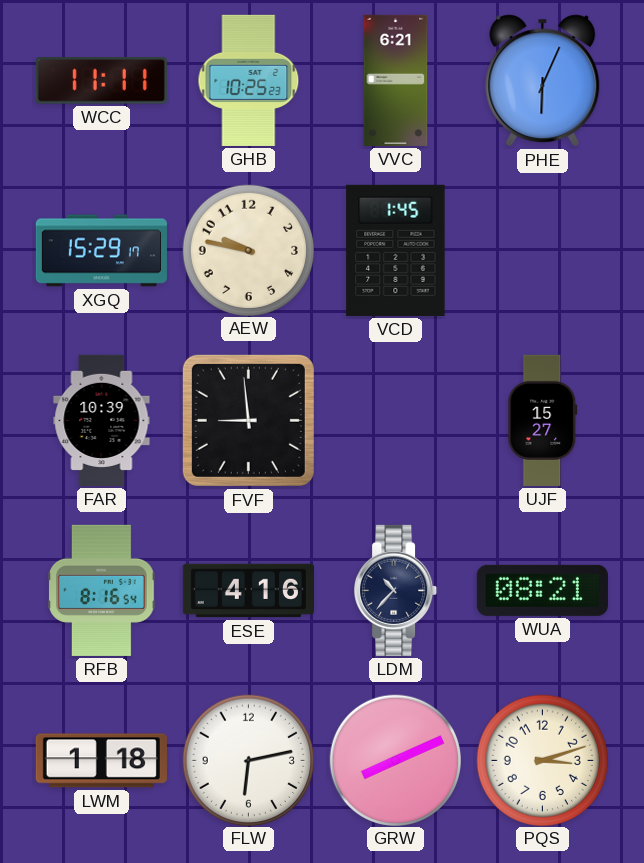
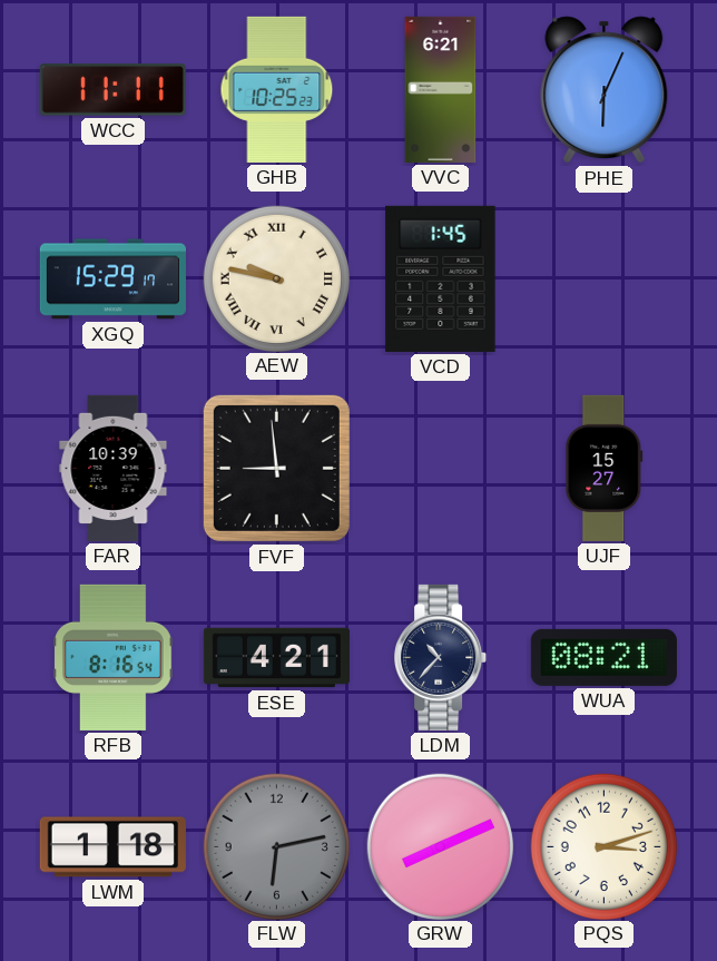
AEW numerals: Arabic -> Roman
ESE: 4:16 -> 4:21
FLW dial: white -> grey
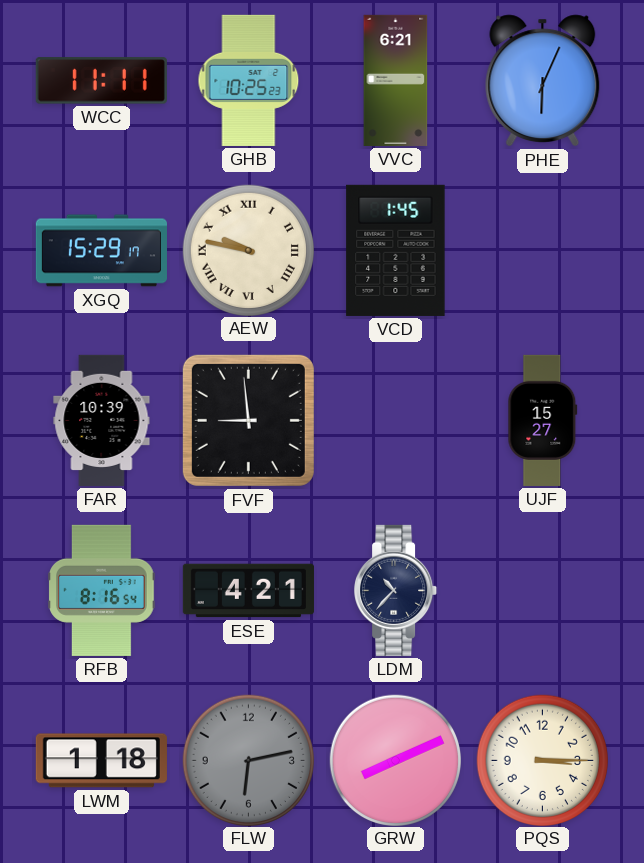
WUA: 08:21 -> none
PQS: 3:12 -> 3:15
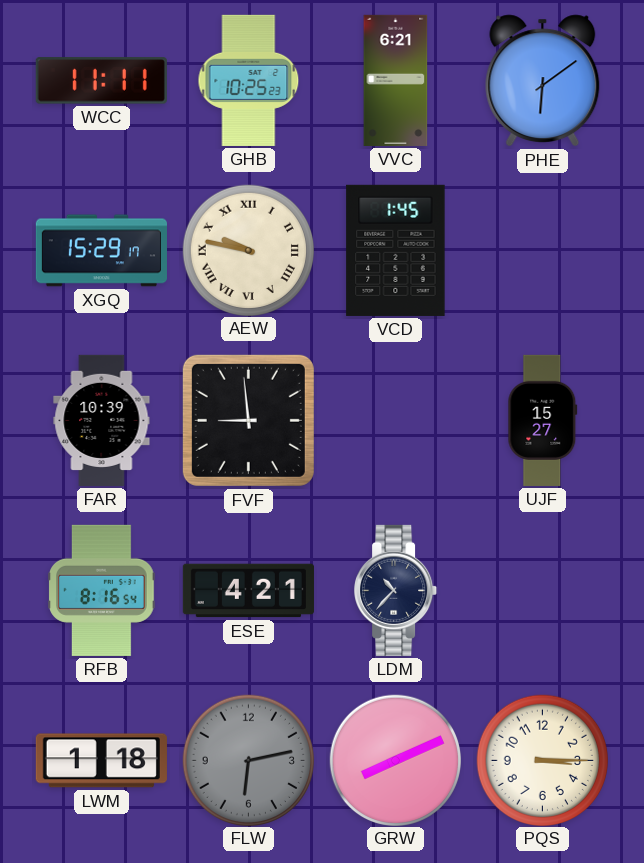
PHE: 6:04 -> 6:09
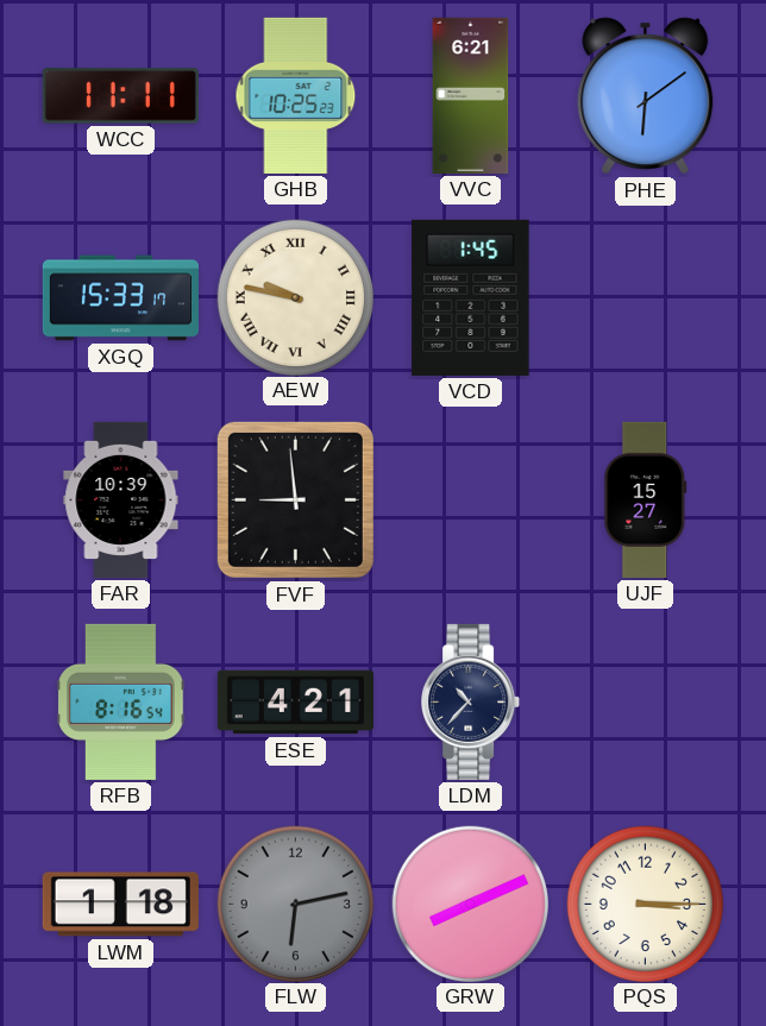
XGQ: 15:29 -> 15:33
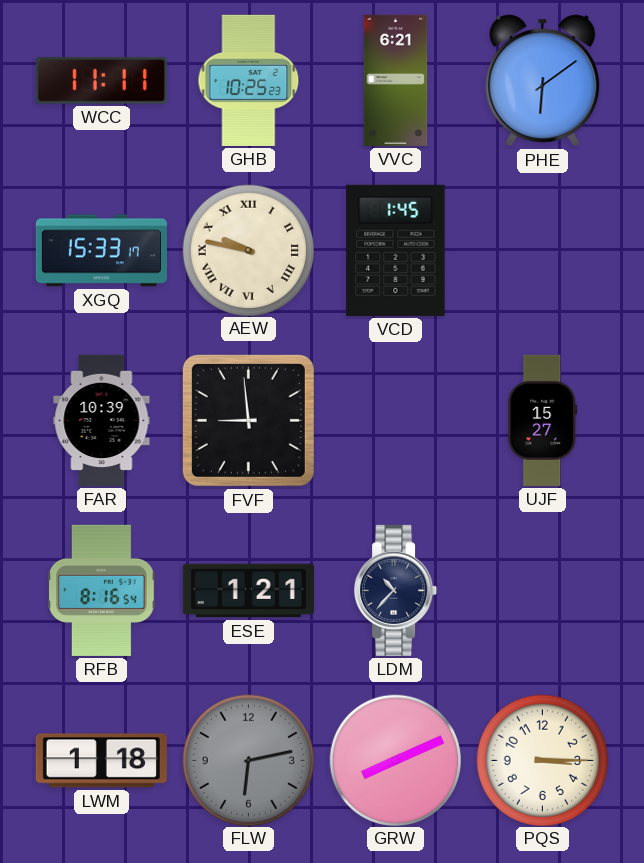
ESE: 4:21 -> 1:21
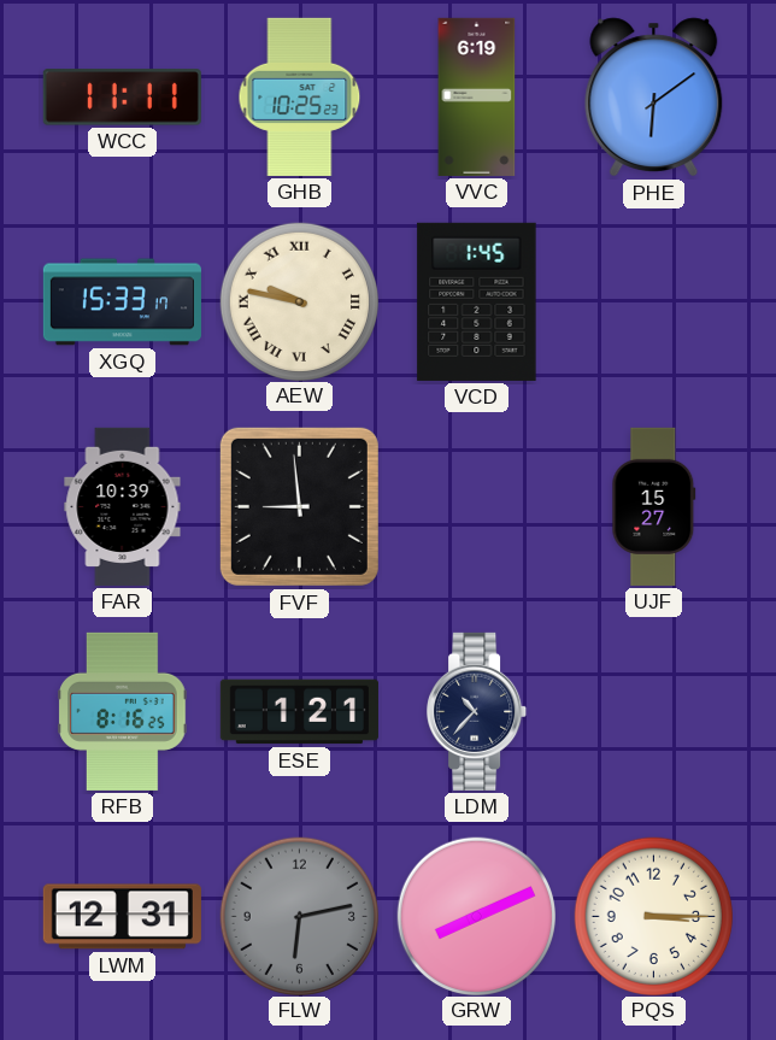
VVC: 6:21 -> 6:19
RFB: 8:16:54 -> 8:16:25
LWM: 1:18 -> 12:31
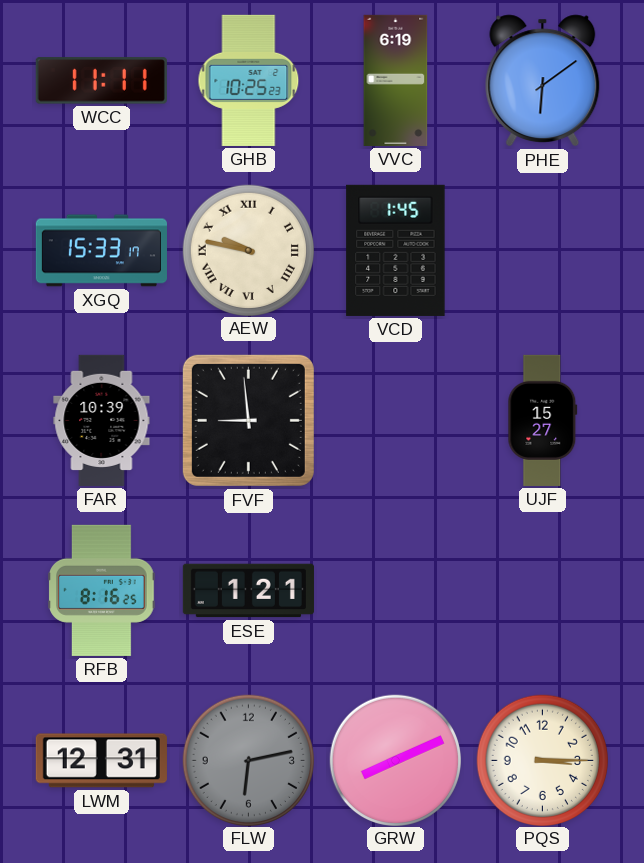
LDM: 10:37 -> none
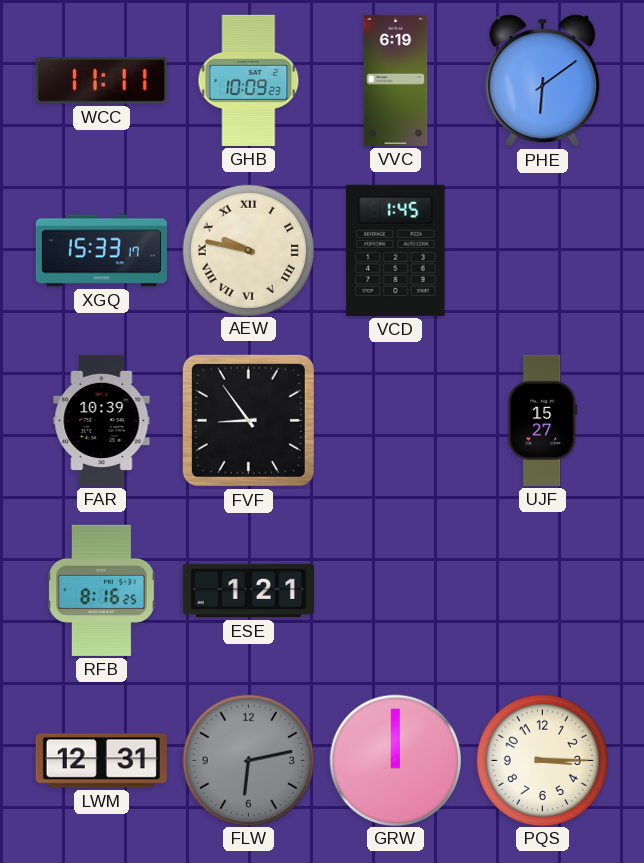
GHB: 10:25 -> 10:09
FVF: 8:59 -> 8:54
GRW: 8:11 -> 12:00
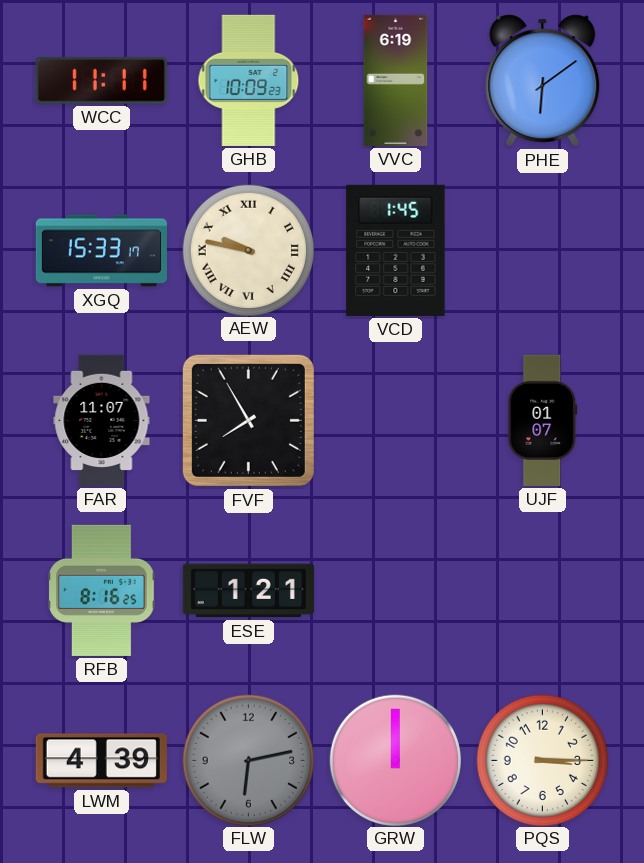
FAR: 10:39 -> 11:07
FVF: 8:54 -> 7:55
UJF: 15:27 -> 01:07
LWM: 12:31 -> 4:39
